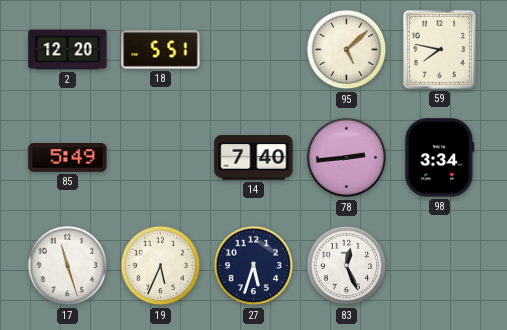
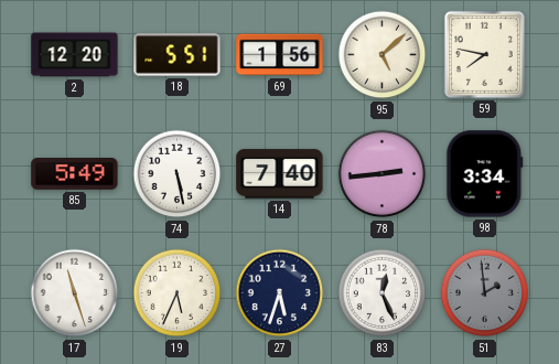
69: none -> 1:56
74: none -> 5:28
51: none -> 1:59
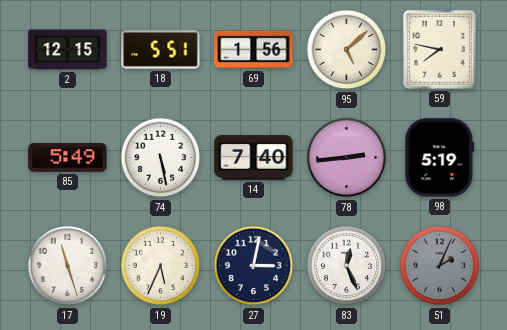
2: 12:20 -> 12:15
98: 3:34 -> 5:19
27: 5:33 -> 3:02
51: 1:59 -> 2:04
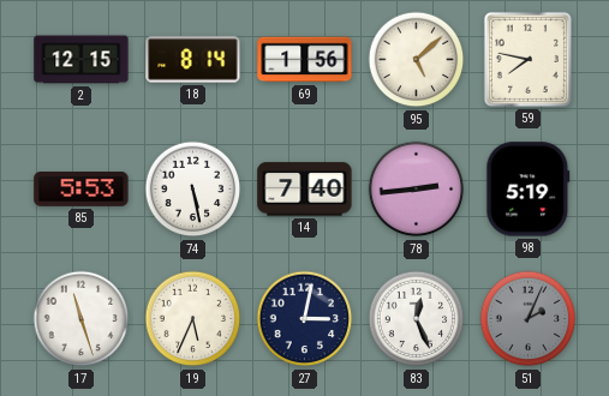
18: 5:51 -> 8:14
85: 5:49 -> 5:53
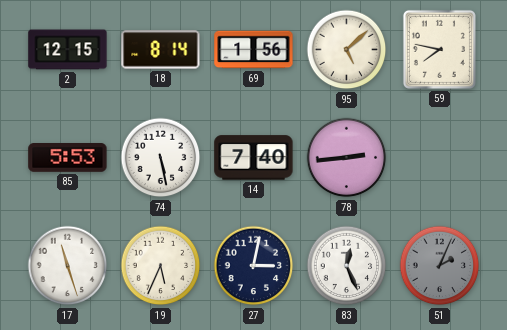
98: 5:19 -> none
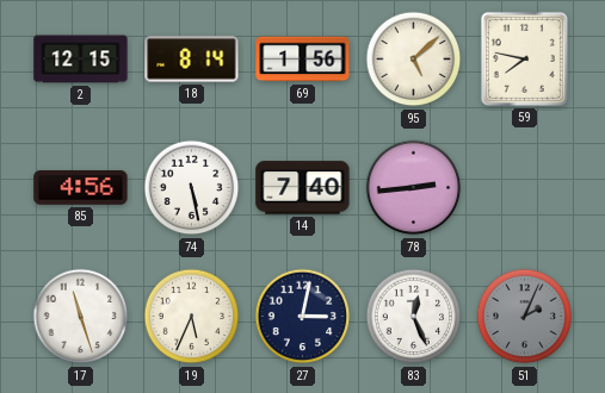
85: 5:53 -> 4:56
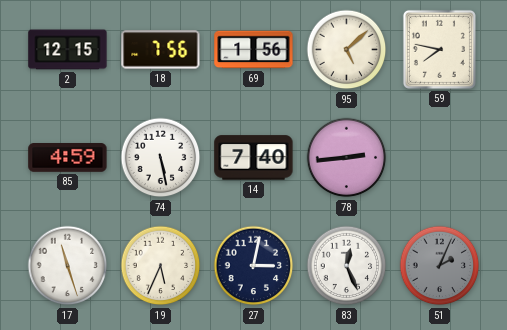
18: 8:14 -> 7:56
85: 4:56 -> 4:59
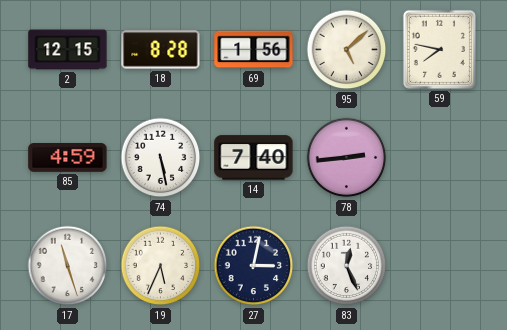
18: 7:56 -> 8:28
51: 2:04 -> none
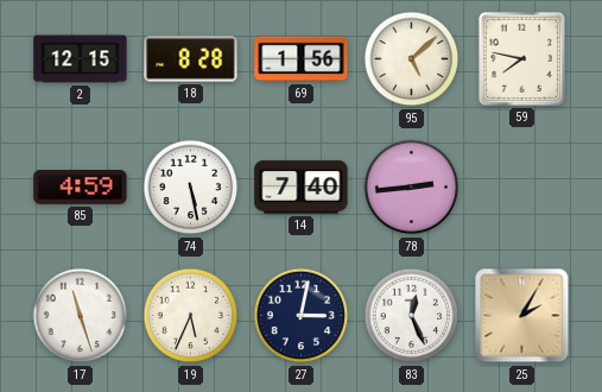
25: none -> 2:05
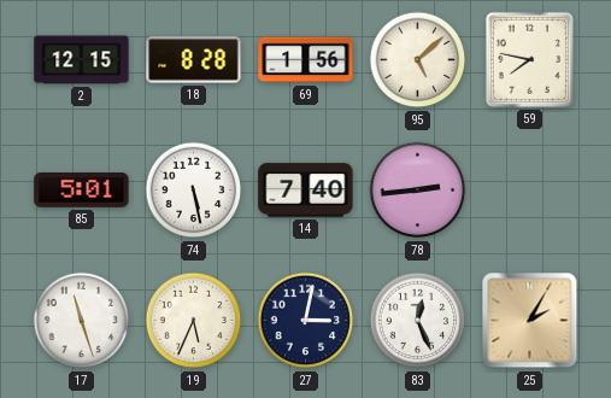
85: 4:59 -> 5:01
